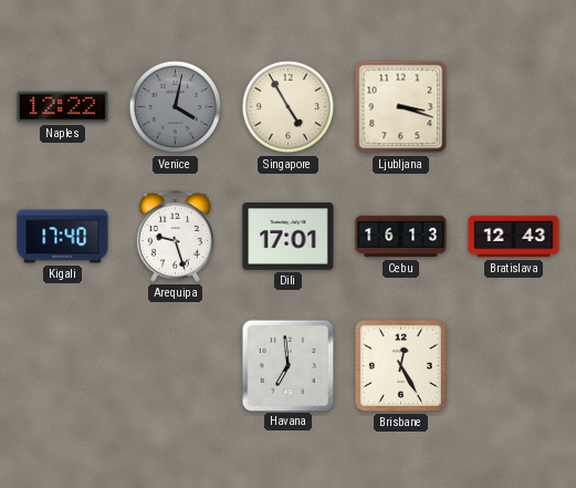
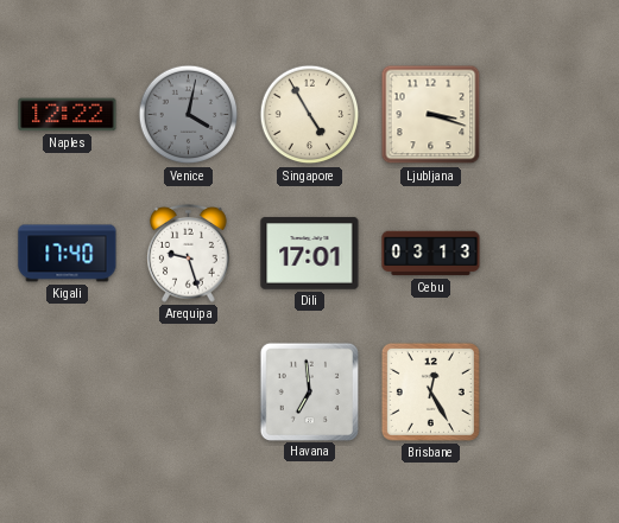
Cebu: 16:13 -> 03:13
Bratislava: 12:43 -> none
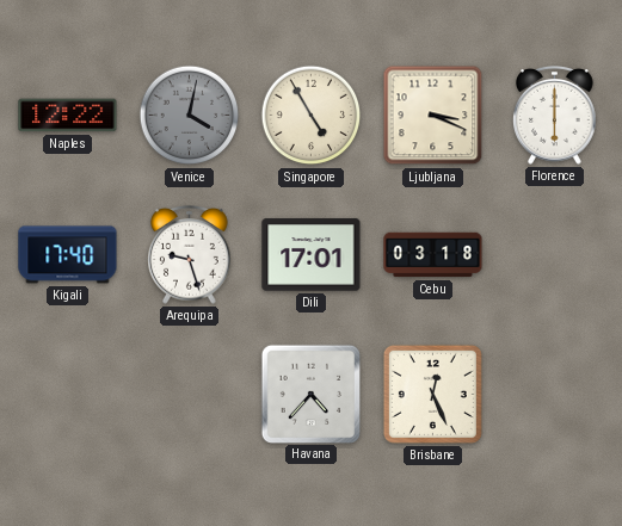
Ljubljana: 3:18 -> 3:19
Florence: none -> 6:00
Cebu: 03:13 -> 03:18
Havana: 6:59 -> 4:37
Brisbane: 12:25 -> 12:26
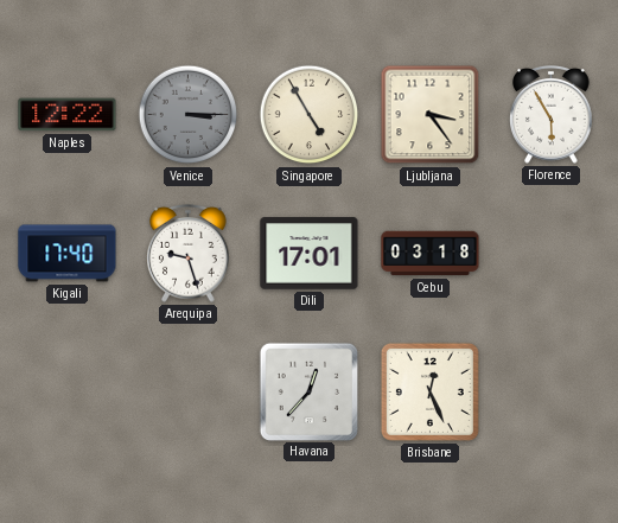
Venice: 4:02 -> 3:15
Ljubljana: 3:19 -> 3:24
Florence: 6:00 -> 5:55
Havana: 4:37 -> 12:37
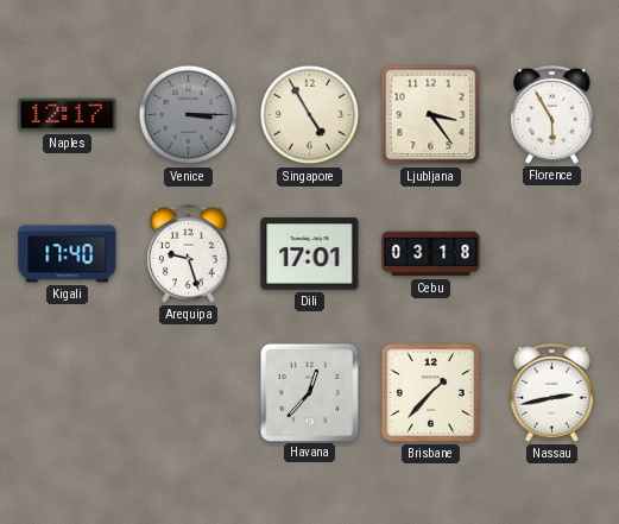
Naples: 12:22 -> 12:17
Brisbane: 12:26 -> 1:37
Nassau: none -> 2:43
